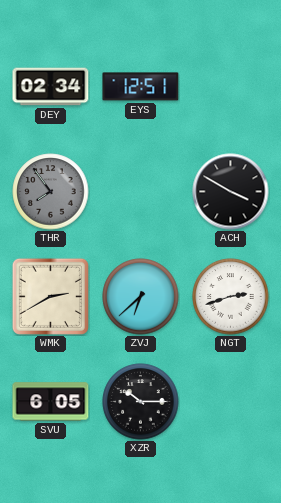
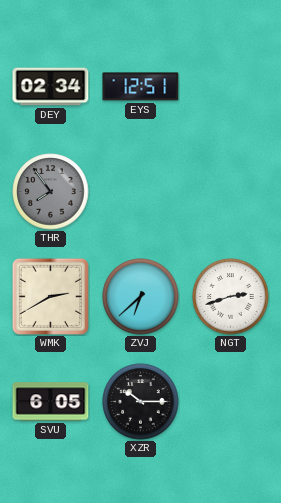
ACH: 3:50 -> none
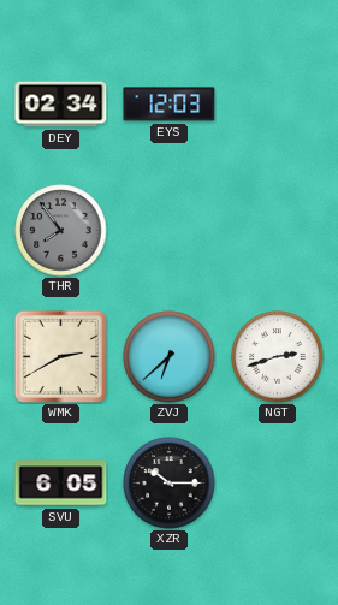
EYS: 12:51 -> 12:03
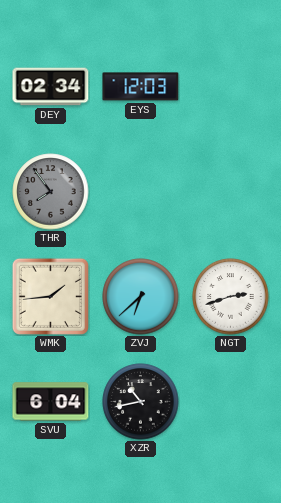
WMK: 2:40 -> 1:44
SVU: 6:05 -> 6:04
XZR: 10:15 -> 10:43
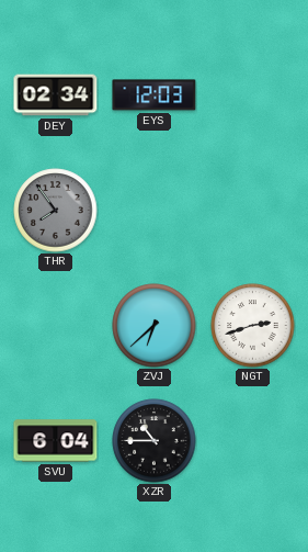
WMK: 1:44 -> none
XZR: 10:43 -> 10:45
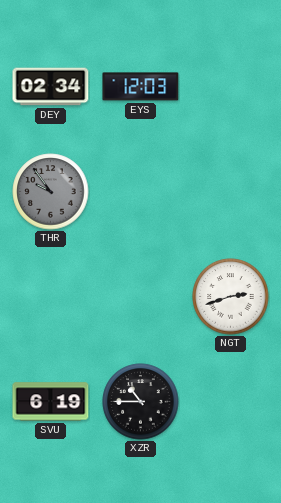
THR: 7:54 -> 9:54
ZVJ: 6:38 -> none
SVU: 6:04 -> 6:19
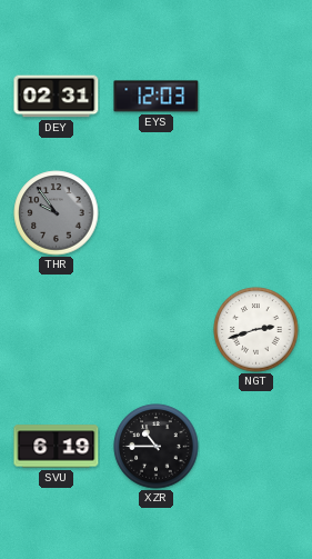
DEY: 02:34 -> 02:31
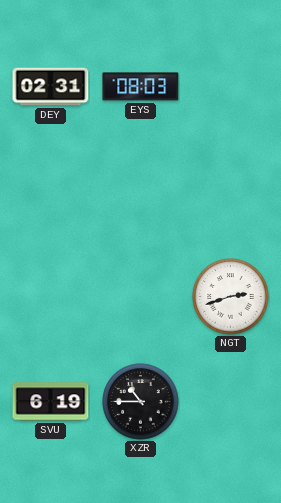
EYS: 12:03 -> 08:03
THR: 9:54 -> none
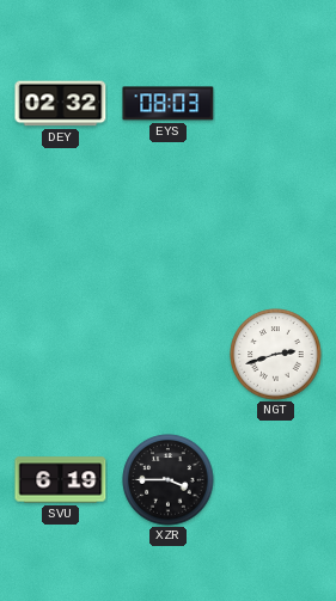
DEY: 02:31 -> 02:32
XZR: 10:45 -> 3:45
